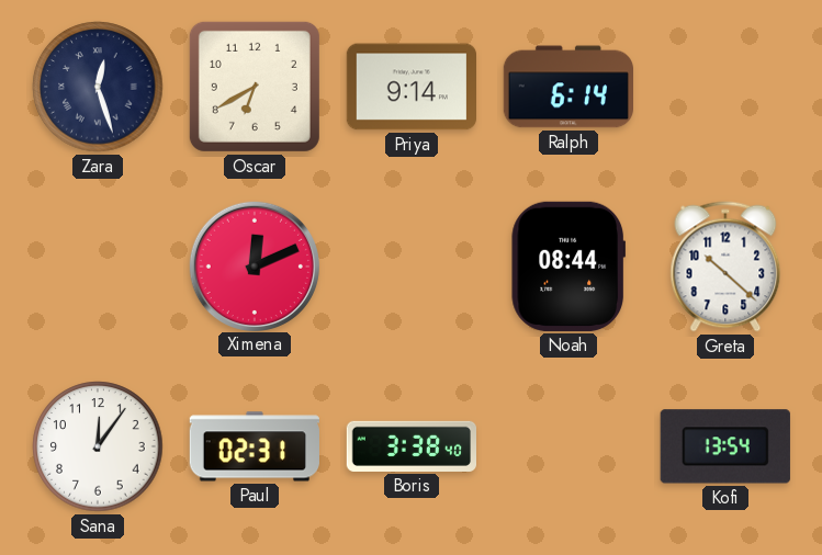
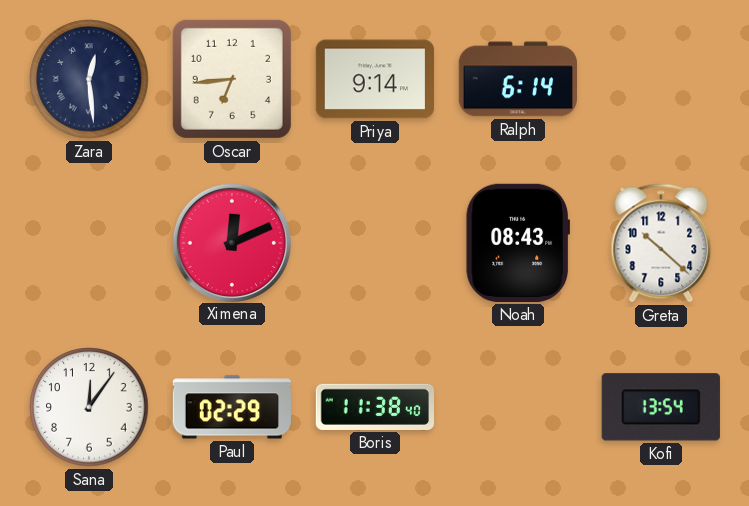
Zara: 12:27 -> 12:29
Oscar: 6:40 -> 6:44
Noah: 08:44 -> 08:43
Paul: 02:31 -> 02:29
Boris: 3:38 -> 11:38
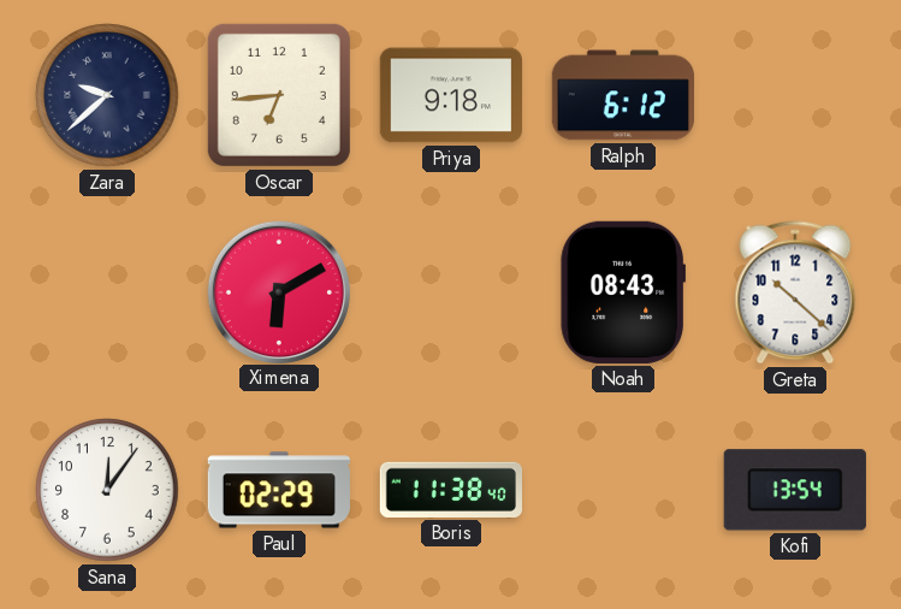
Zara: 12:29 -> 9:38
Priya: 9:14 -> 9:18
Ralph: 6:14 -> 6:12
Ximena: 12:11 -> 6:10
